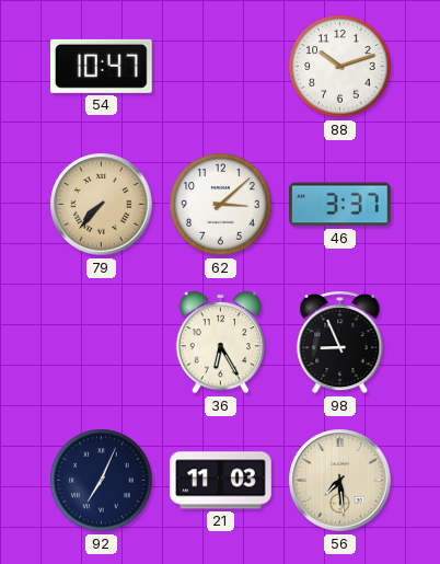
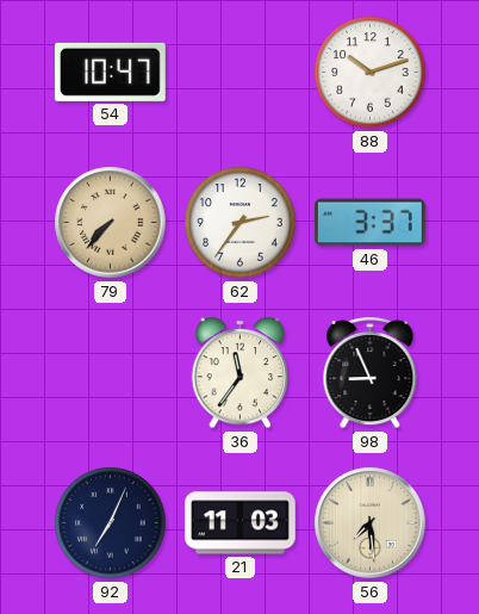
62: 3:08 -> 2:36
36: 6:25 -> 11:36
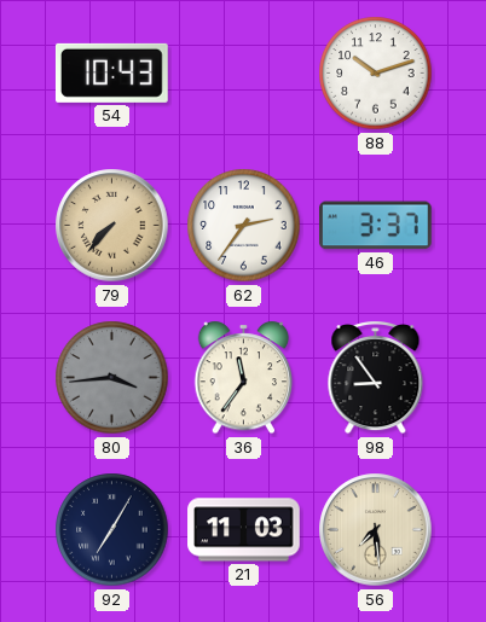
54: 10:47 -> 10:43
80: none -> 3:44
98: 8:56 -> 8:54
92: 7:04 -> 7:05
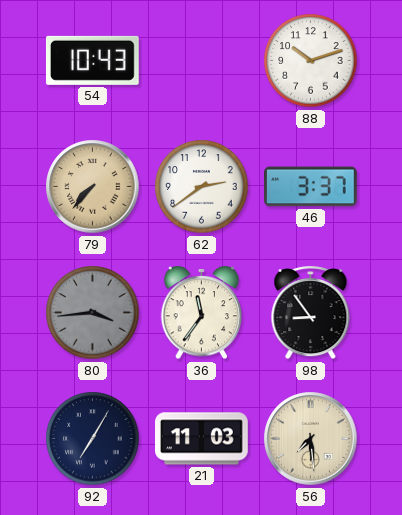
62: 2:36 -> 2:39
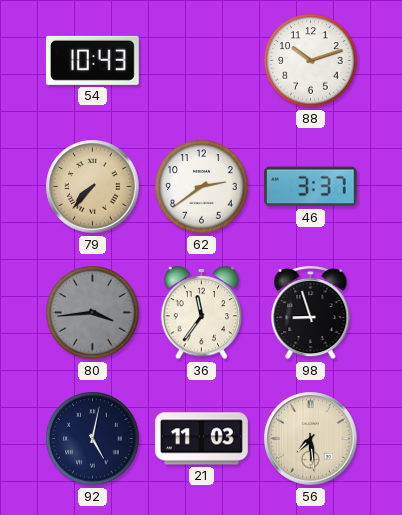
98: 8:54 -> 8:57
92: 7:05 -> 5:02
